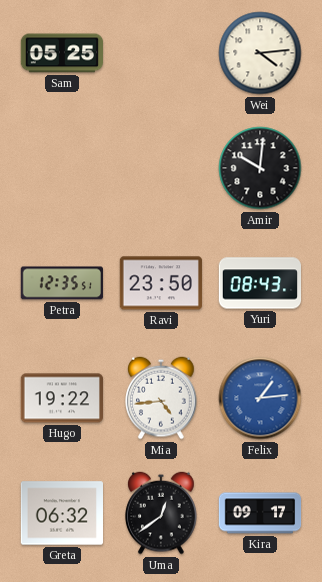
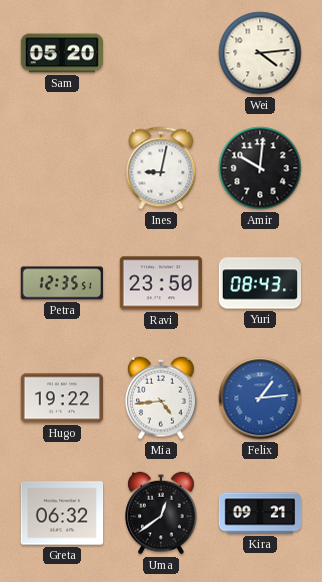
Sam: 05:25 -> 05:20
Ines: none -> 9:02
Kira: 09:17 -> 09:21
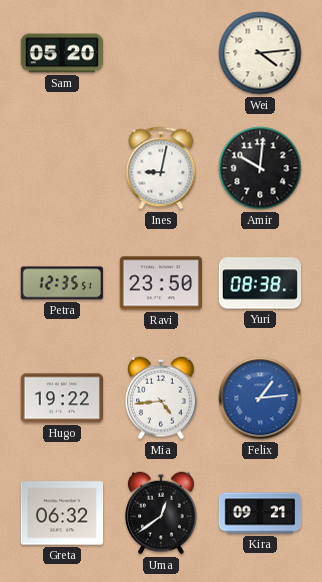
Yuri: 08:43 -> 08:38
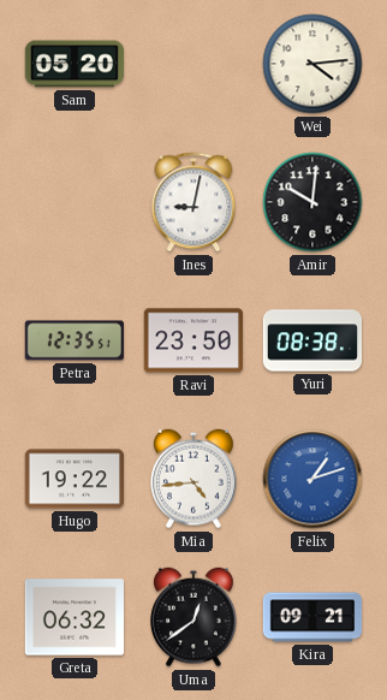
Felix: 1:14 -> 1:12
